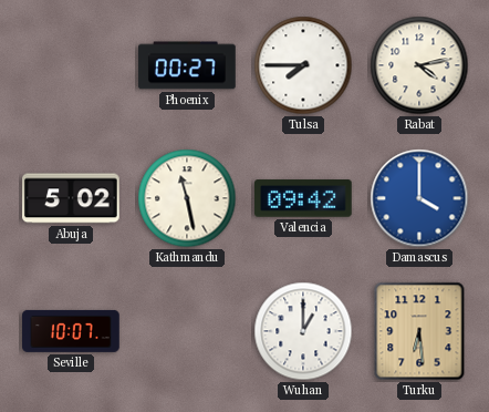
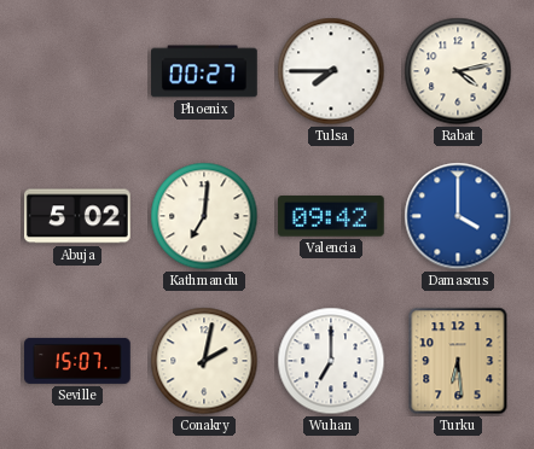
Kathmandu: 11:28 -> 7:01
Seville: 10:07 -> 15:07
Conakry: none -> 2:02
Wuhan: 1:00 -> 7:00
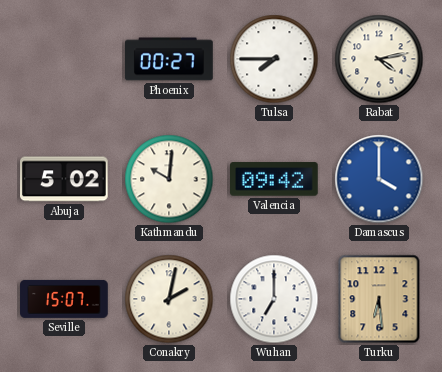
Kathmandu: 7:01 -> 10:01
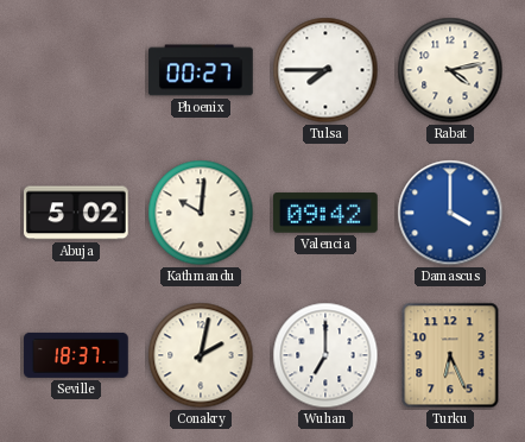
Seville: 15:07 -> 18:37
Turku: 6:29 -> 6:26
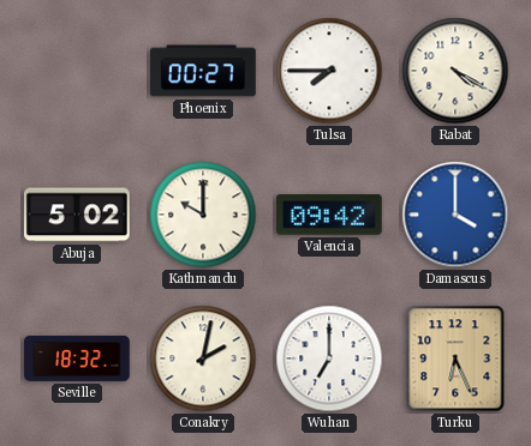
Rabat: 4:13 -> 4:20
Kathmandu: 10:01 -> 10:00
Seville: 18:37 -> 18:32
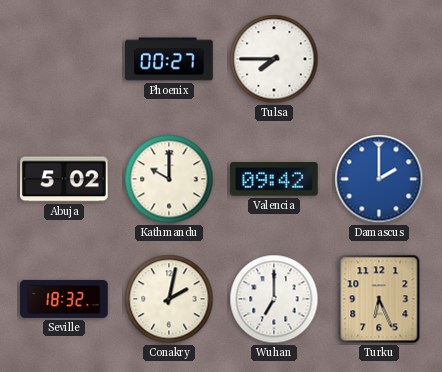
Rabat: 4:20 -> none
Damascus: 4:00 -> 2:00
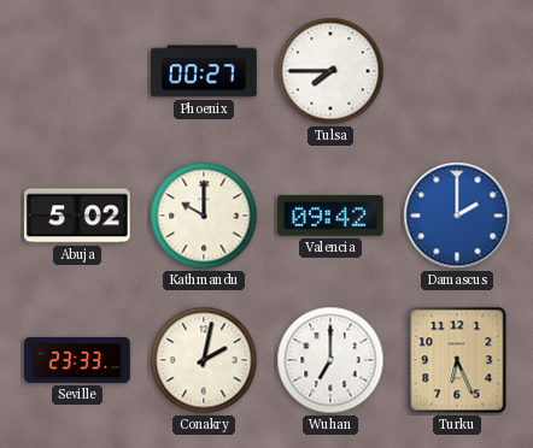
Seville: 18:32 -> 23:33
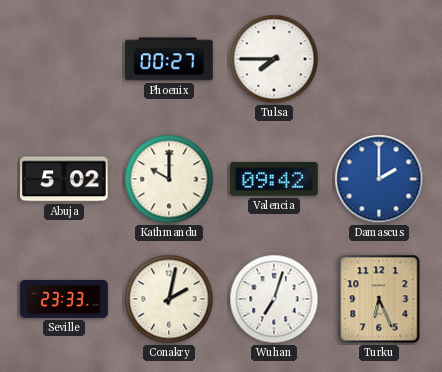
Wuhan: 7:00 -> 7:03
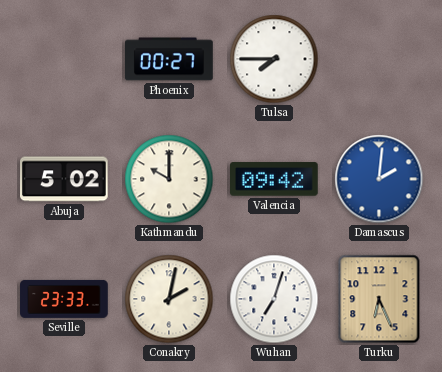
Damascus: 2:00 -> 2:01
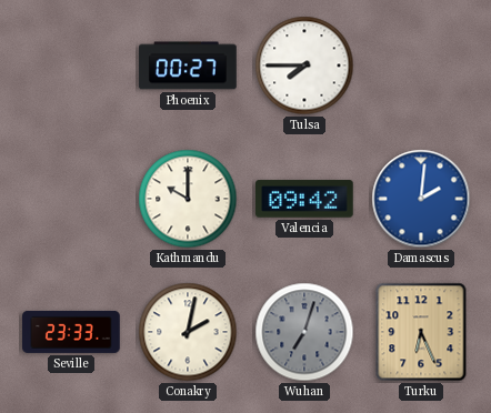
Abuja: 5:02 -> none
Wuhan dial: white -> grey
